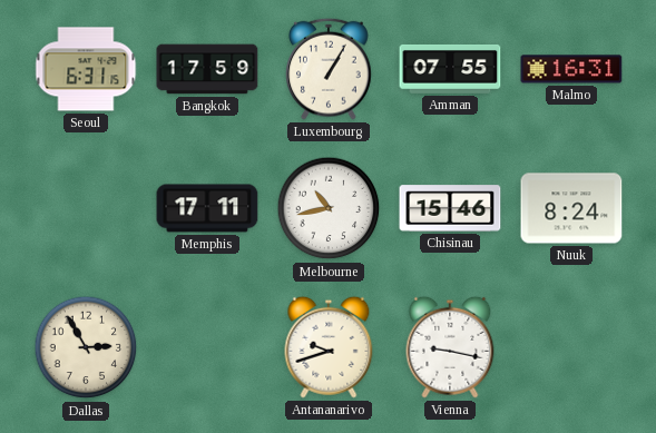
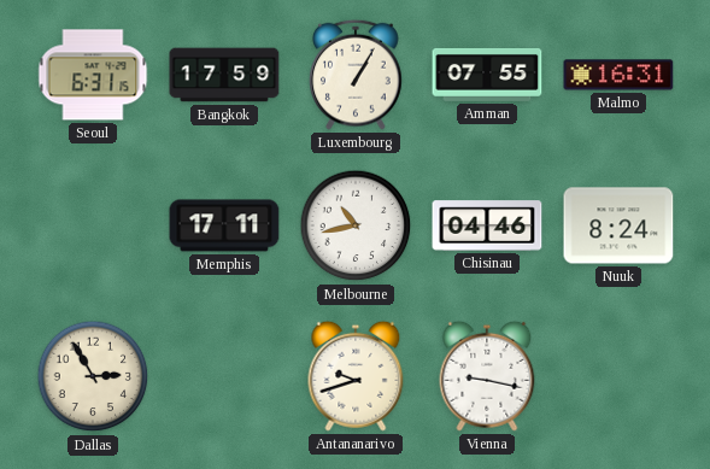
Chisinau: 15:46 -> 04:46
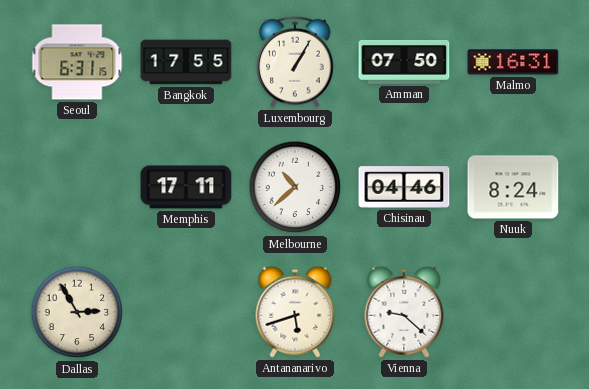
Bangkok: 17:59 -> 17:55
Amman: 07:55 -> 07:50
Melbourne: 10:43 -> 10:38
Antananarivo: 9:42 -> 5:42
Vienna: 9:17 -> 9:22
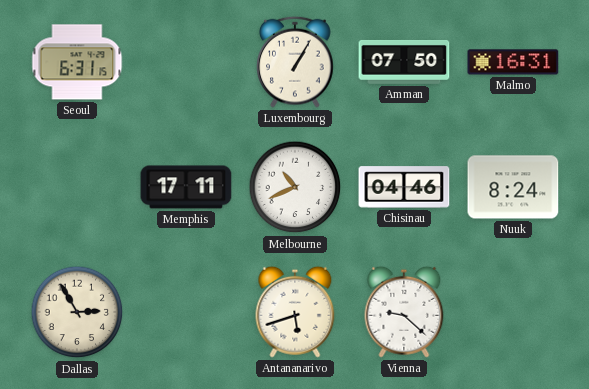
Bangkok: 17:55 -> none
Melbourne: 10:38 -> 10:41
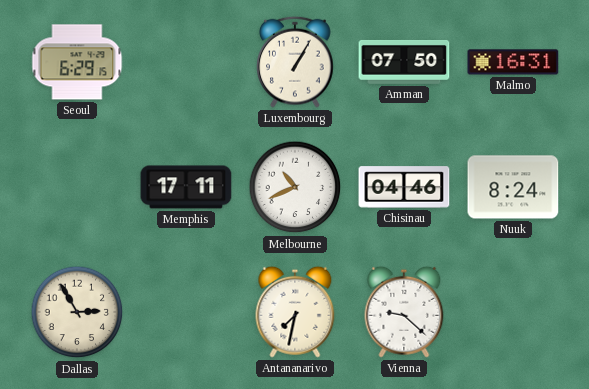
Seoul: 6:31 -> 6:29
Antananarivo: 5:42 -> 7:32
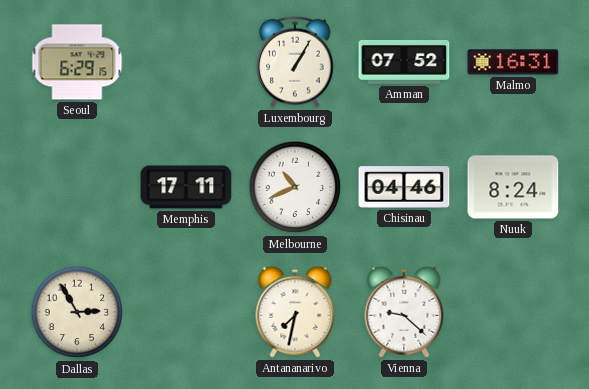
Amman: 07:50 -> 07:52
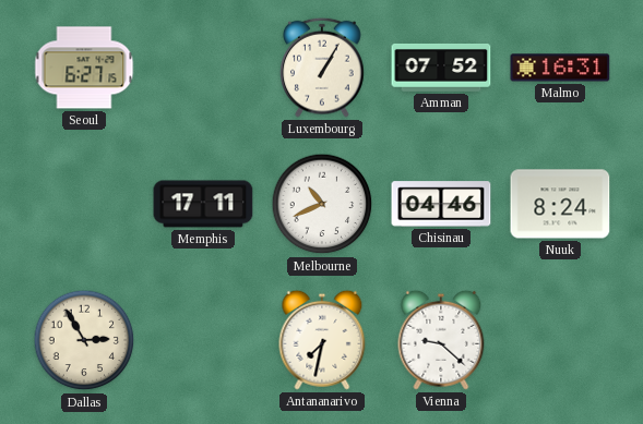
Seoul: 6:29 -> 6:27
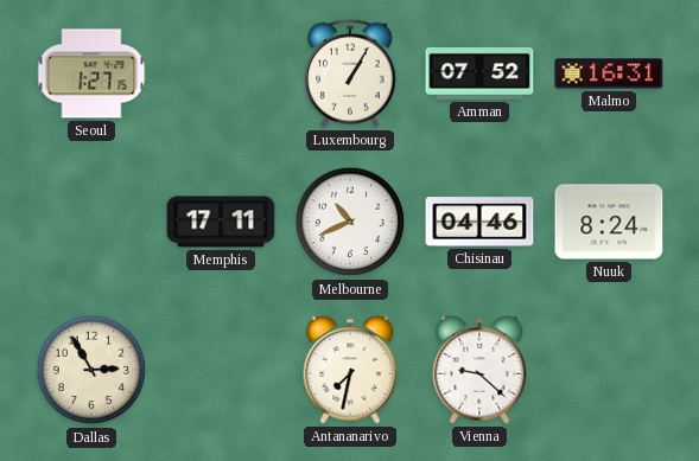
Seoul: 6:27 -> 1:27
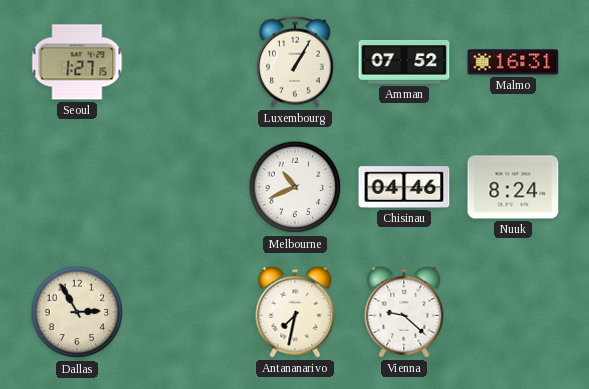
Memphis: 17:11 -> none
